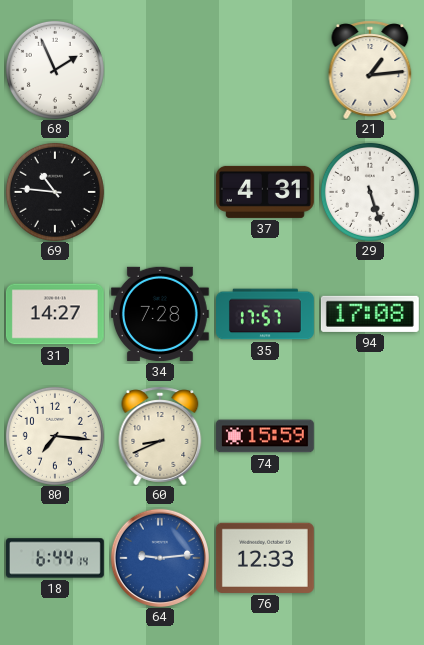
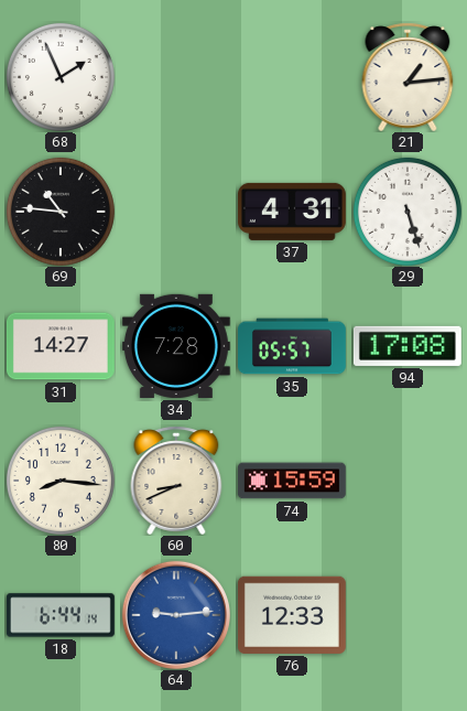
35: 17:57 -> 05:57
80: 7:16 -> 8:16
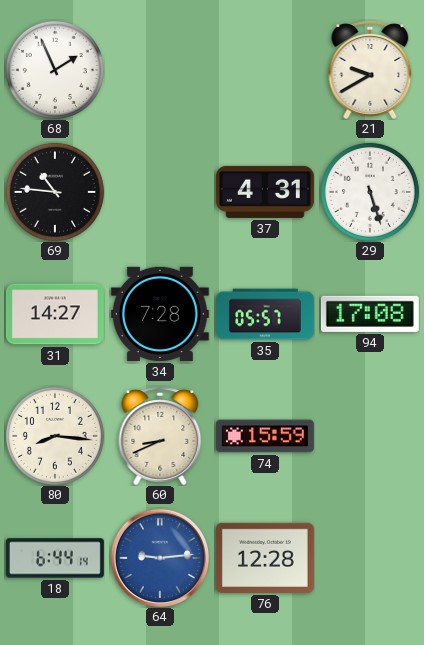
21: 1:14 -> 9:40
76: 12:33 -> 12:28
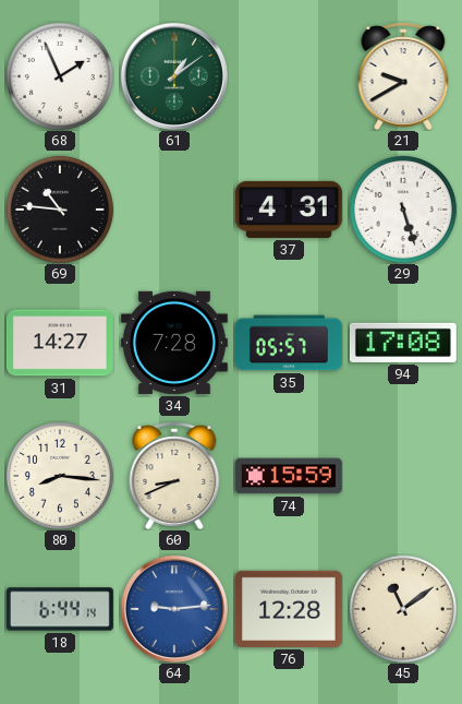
61: none -> 1:09
45: none -> 11:09
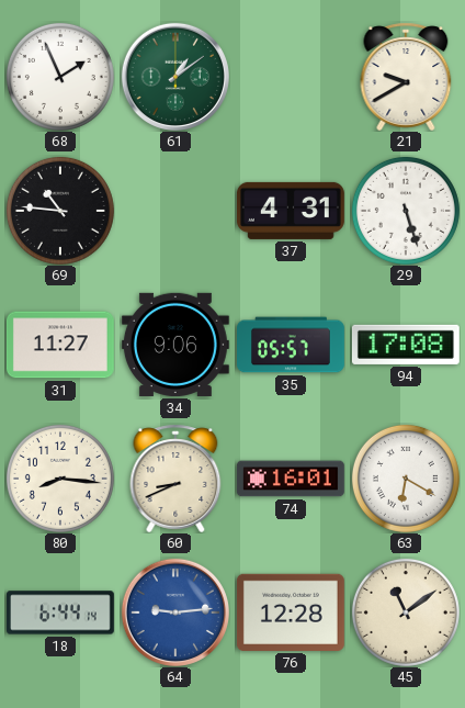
31: 14:27 -> 11:27
34: 7:28 -> 9:06
74: 15:59 -> 16:01
63: none -> 6:20
